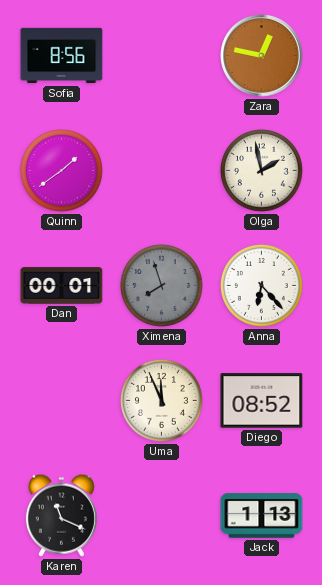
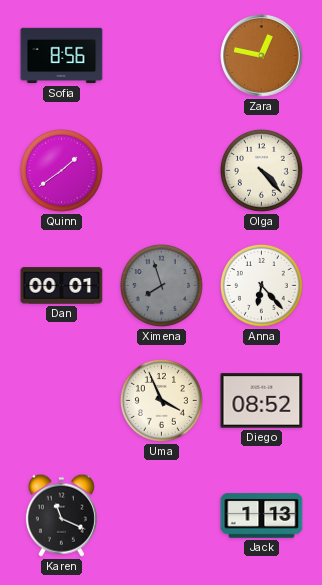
Olga: 1:58 -> 4:23
Uma: 11:56 -> 3:56
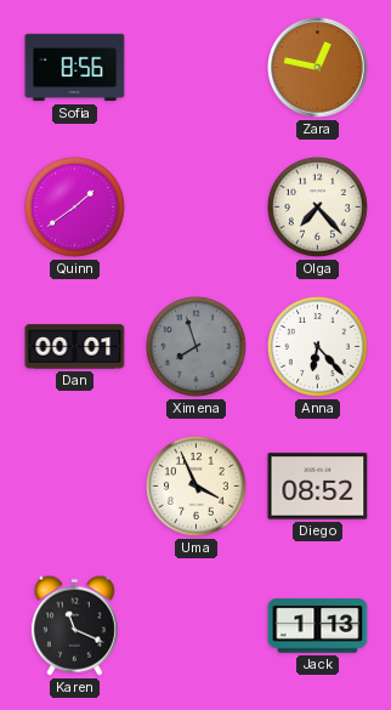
Olga: 4:23 -> 7:23
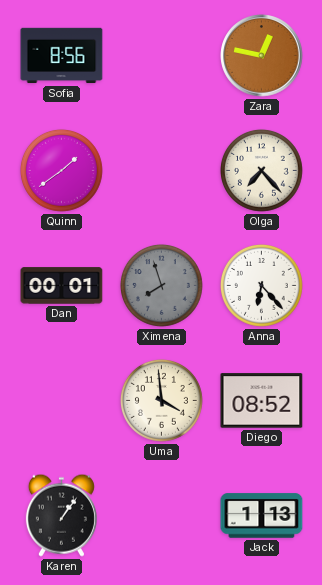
Uma: 3:56 -> 3:59
Karen: 11:19 -> 1:06
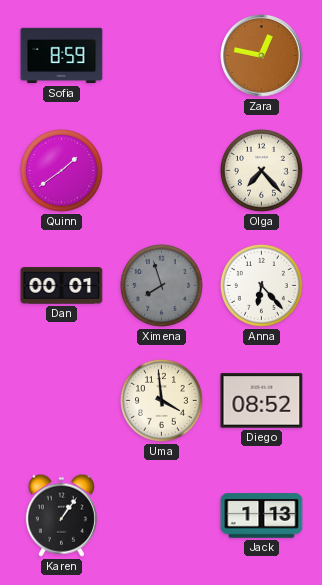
Sofia: 8:56 -> 8:59
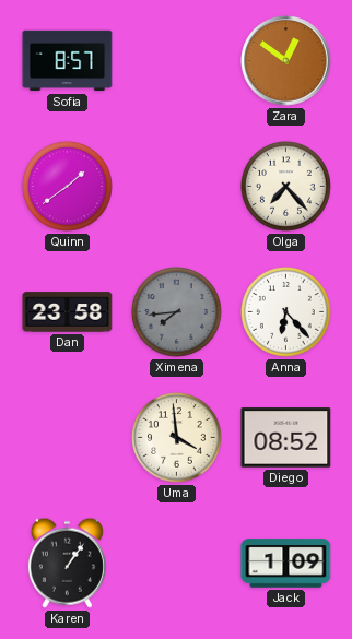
Sofia: 8:59 -> 8:57
Zara: 12:47 -> 12:51
Dan: 00:01 -> 23:58
Ximena: 7:57 -> 7:44
Jack: 1:13 -> 1:09
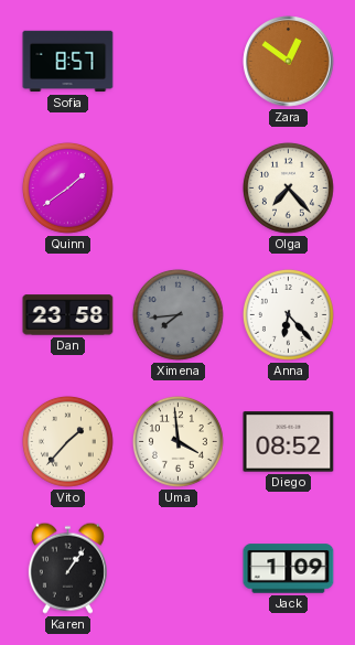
Vito: none -> 1:37
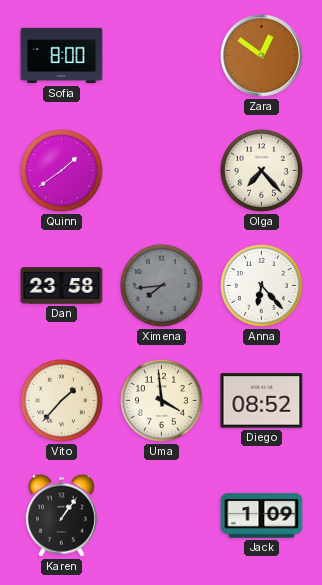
Sofia: 8:57 -> 8:00
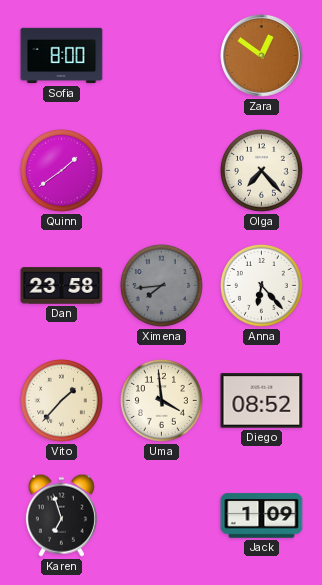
Karen: 1:06 -> 6:57
